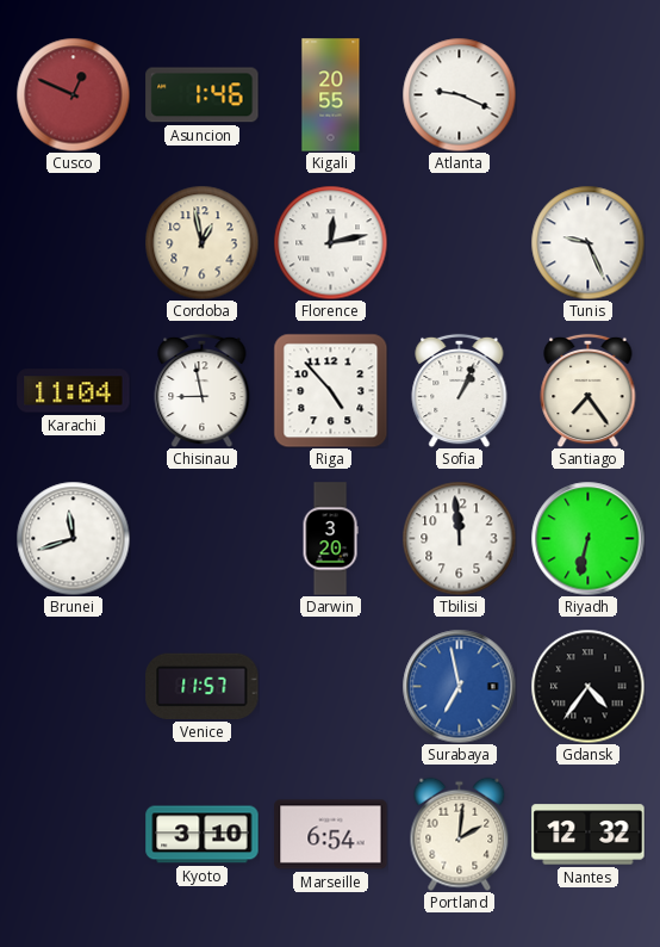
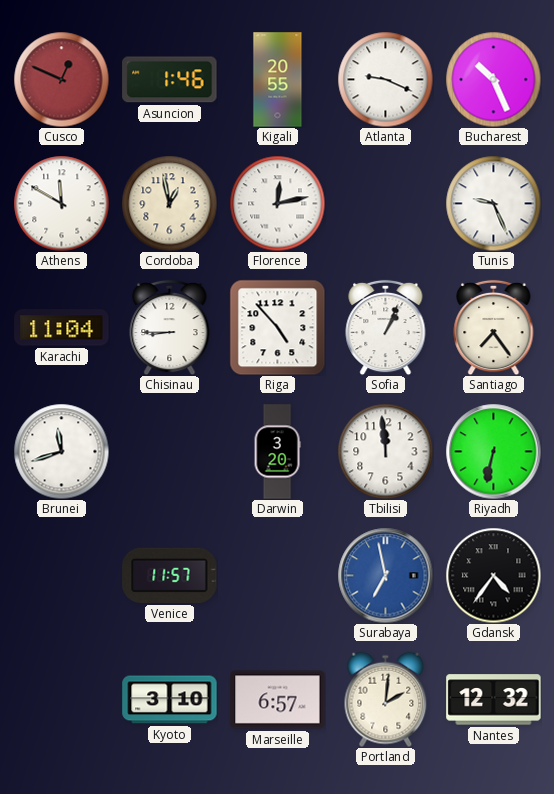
Bucharest: none -> 10:26
Athens: none -> 11:50
Chisinau: 8:58 -> 8:45
Marseille: 6:54 -> 6:57
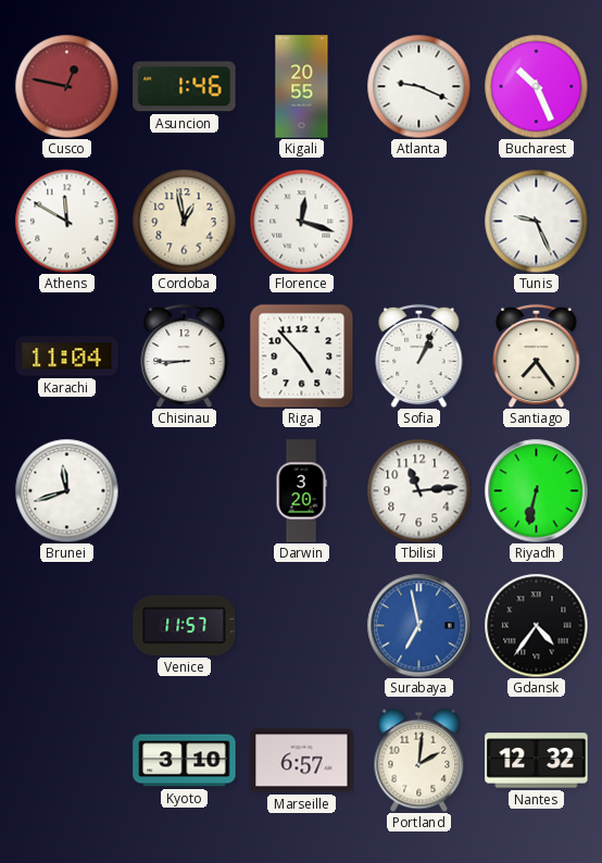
Cusco: 12:49 -> 12:47
Florence: 12:13 -> 12:18
Tbilisi: 11:59 -> 11:14
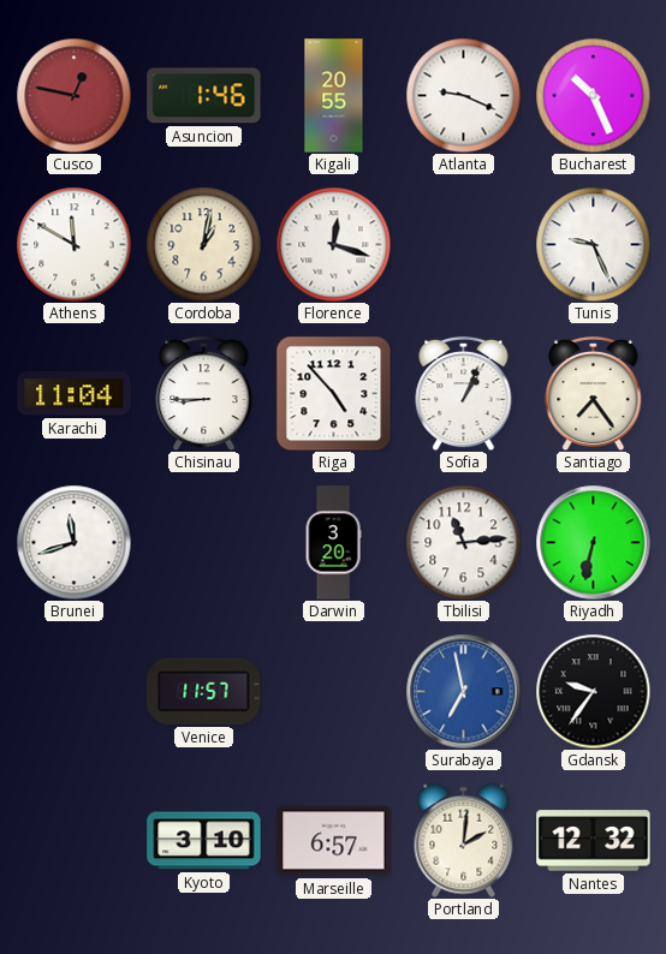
Cordoba: 12:58 -> 1:02
Gdansk: 4:36 -> 9:36
